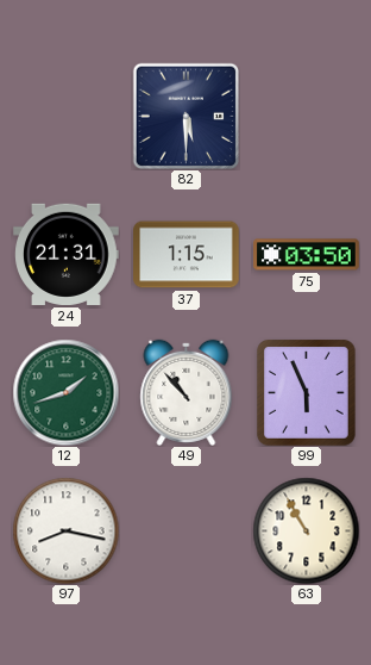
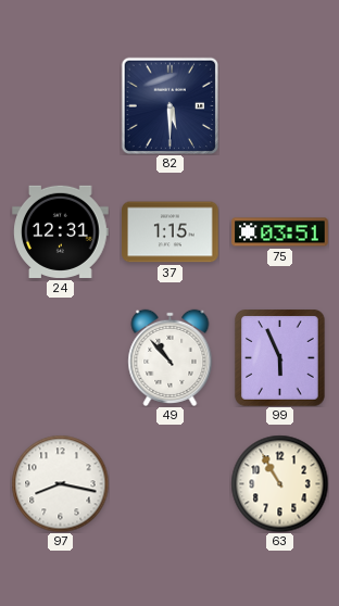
24: 21:31 -> 12:31
75: 03:50 -> 03:51
12: 1:42 -> none
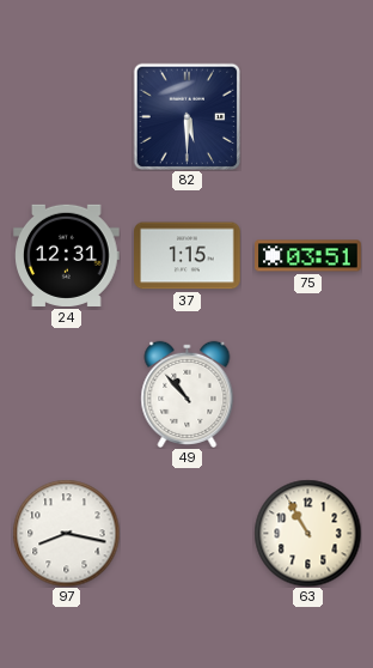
99: 5:56 -> none
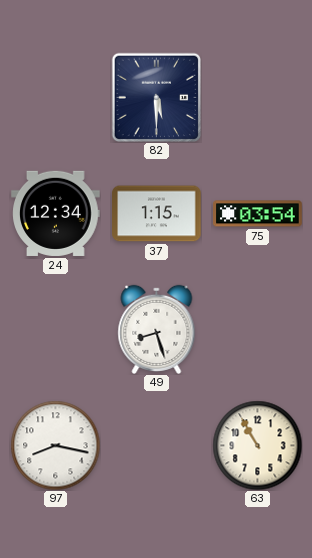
24: 12:31 -> 12:34
75: 03:51 -> 03:54
49: 10:53 -> 8:27
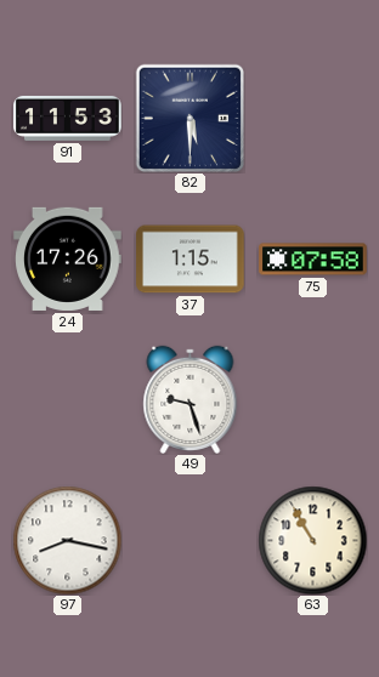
91: none -> 11:53
24: 12:34 -> 17:26
75: 03:54 -> 07:58
49: 8:27 -> 9:27
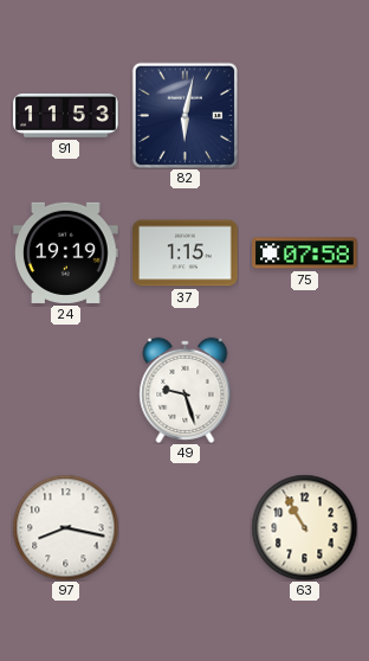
82: 5:30 -> 6:02
24: 17:26 -> 19:19
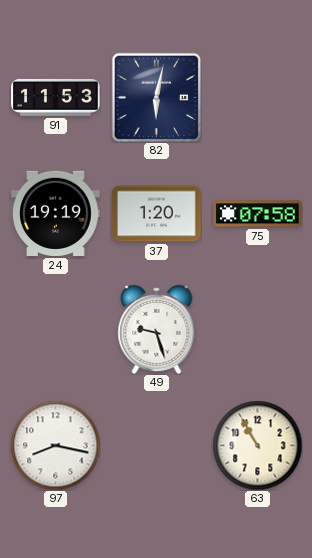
37: 1:15 -> 1:20
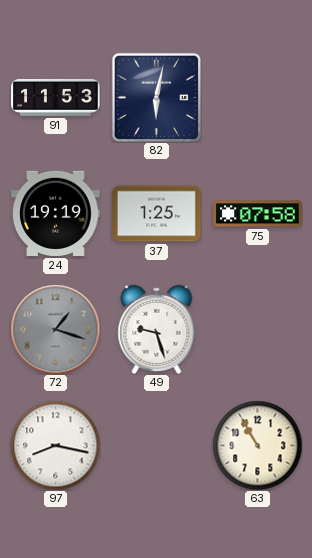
37: 1:20 -> 1:25
72: none -> 1:18
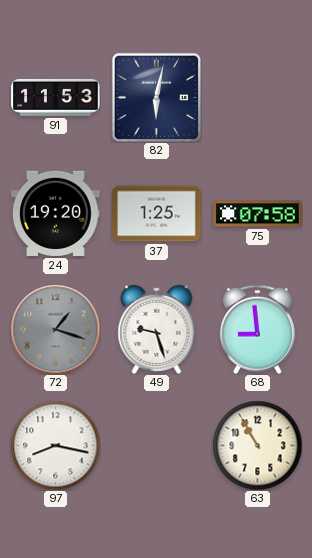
24: 19:19 -> 19:20
68: none -> 8:59
